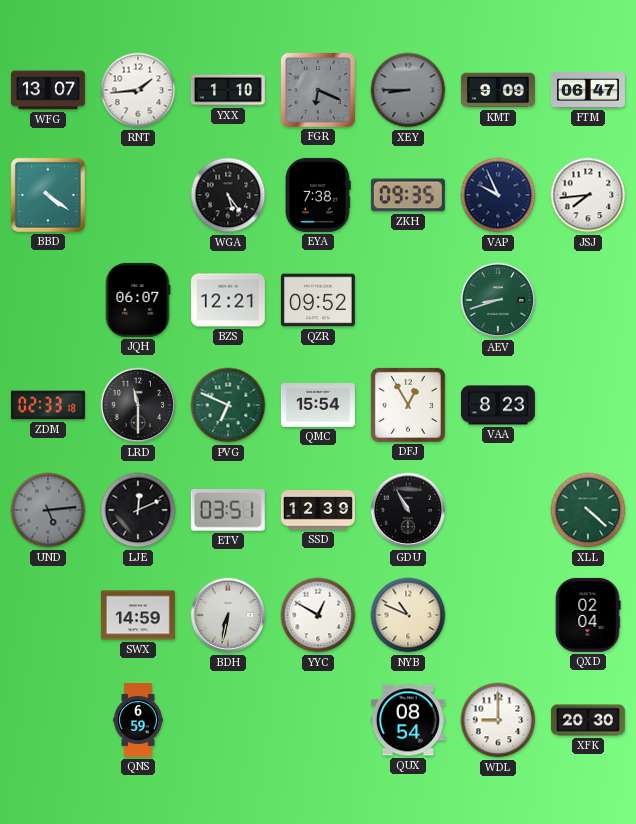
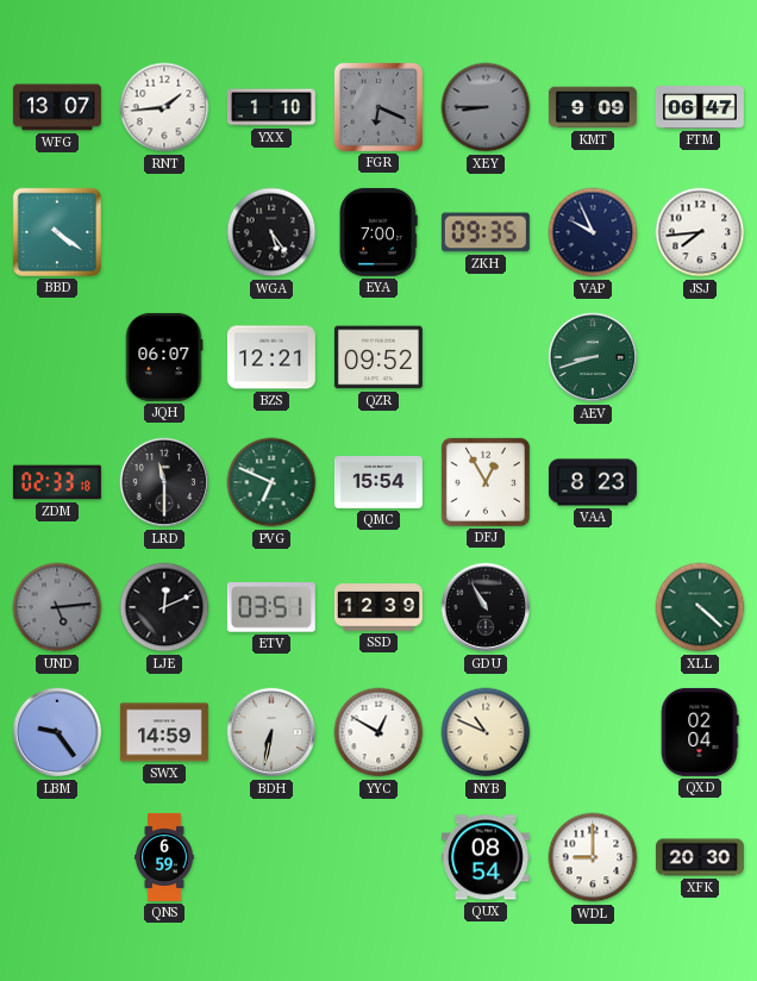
EYA: 7:38 -> 7:00
LBM: none -> 9:24
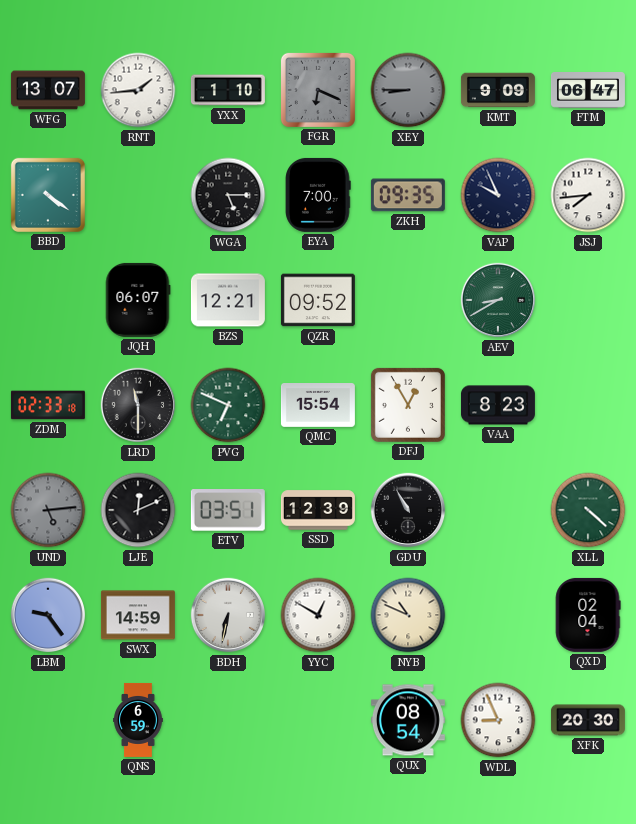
WGA: 5:24 -> 5:15
AEV: 8:42 -> 8:40
WDL: 9:00 -> 8:56
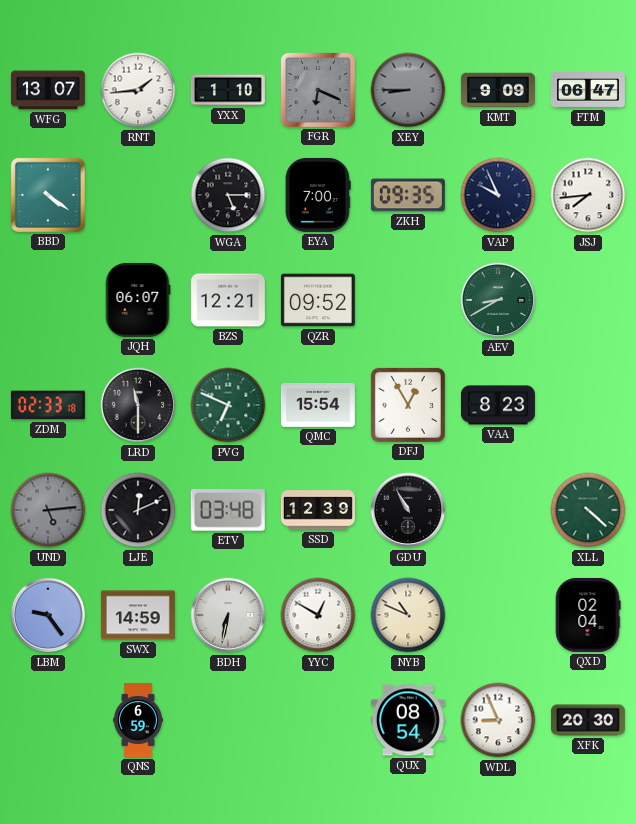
ETV: 03:51 -> 03:48
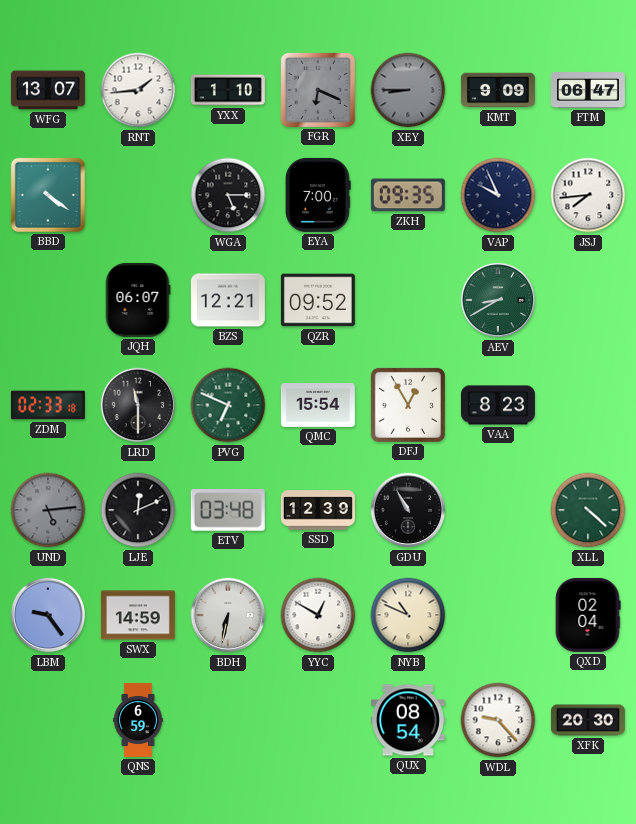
WDL: 8:56 -> 9:23
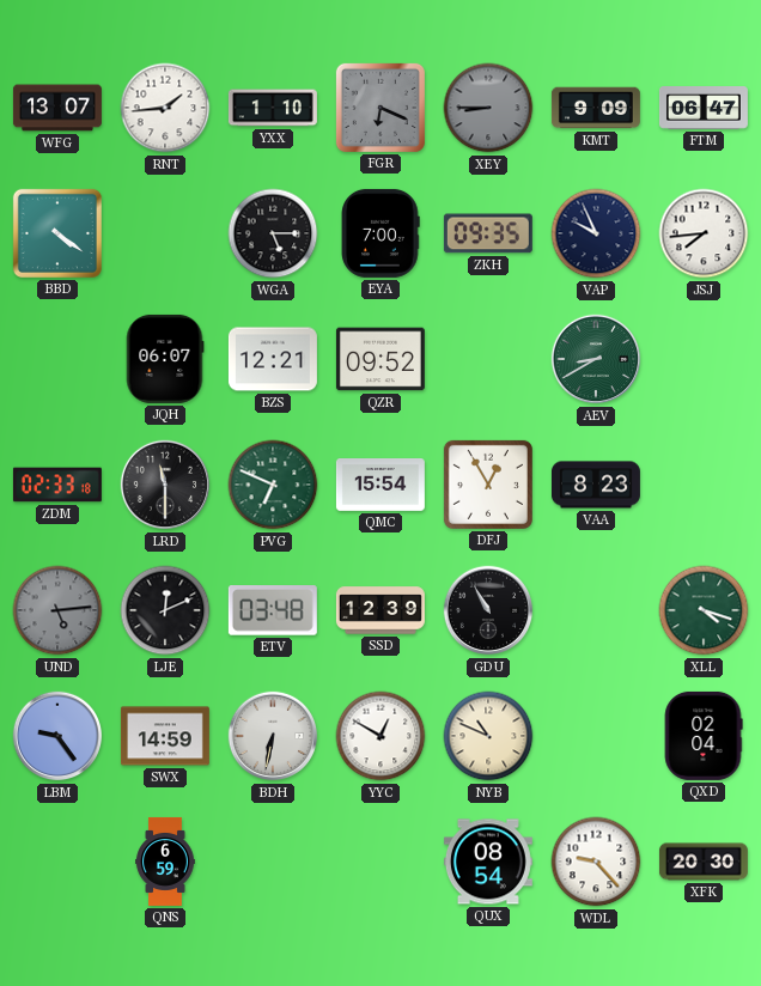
XLL: 4:22 -> 4:18
